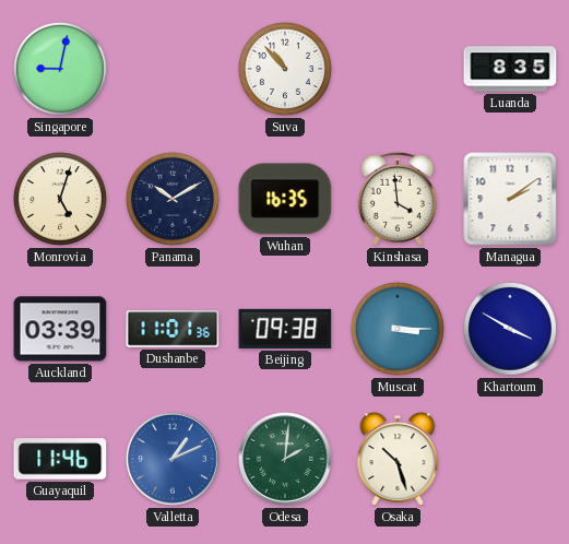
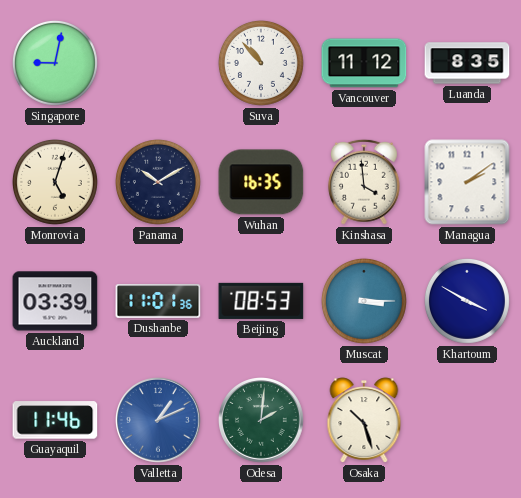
Vancouver: none -> 11:12
Beijing: 09:38 -> 08:53
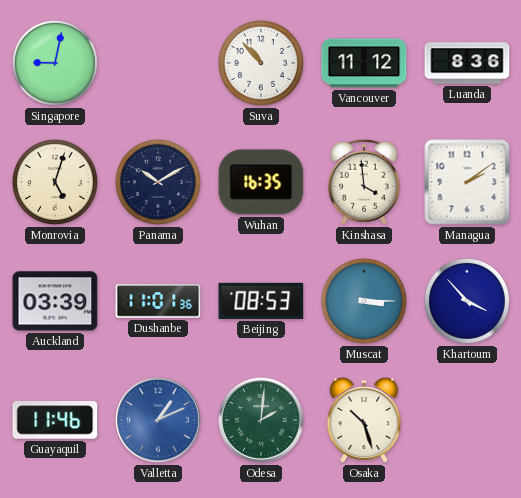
Luanda: 8:35 -> 8:36
Khartoum: 3:50 -> 3:53
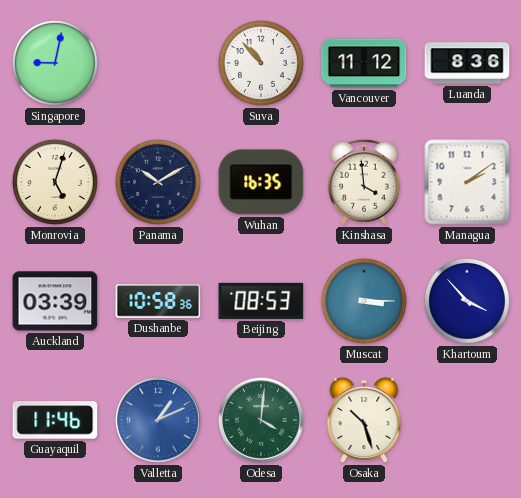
Dushanbe: 11:01 -> 10:58
Odesa: 2:01 -> 4:01
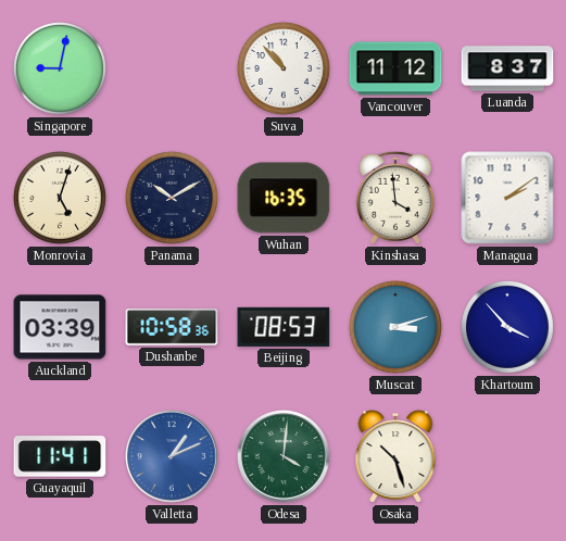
Luanda: 8:36 -> 8:37
Muscat: 3:15 -> 3:12
Guayaquil: 11:46 -> 11:41
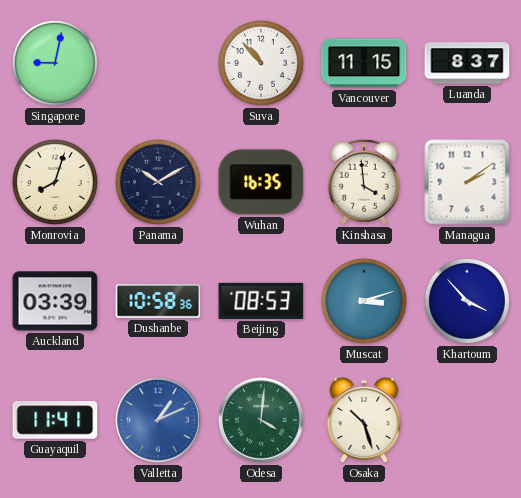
Vancouver: 11:12 -> 11:15
Monrovia: 5:03 -> 8:03
